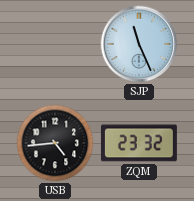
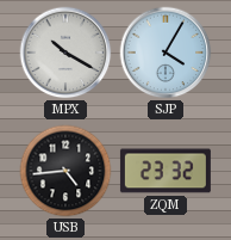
MPX: none -> 10:20
SJP: 11:26 -> 4:05
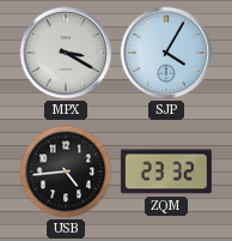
MPX: 10:20 -> 3:20
